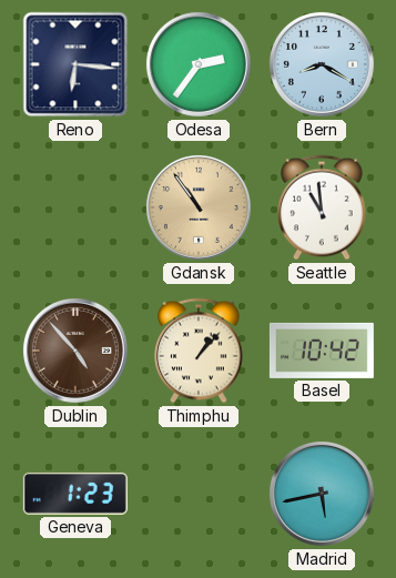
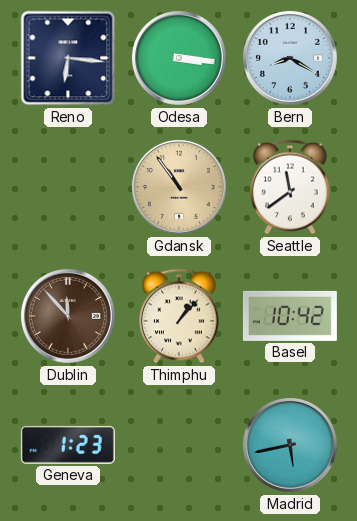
Odesa: 2:36 -> 3:16
Seattle: 10:59 -> 11:39
Dublin: 4:53 -> 11:53
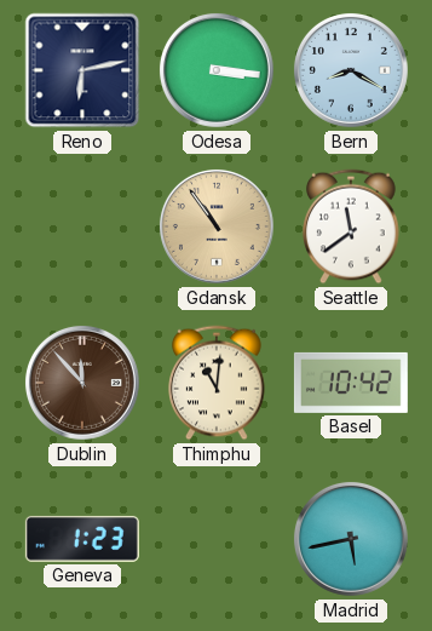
Reno: 6:16 -> 6:13
Thimphu: 1:07 -> 11:01
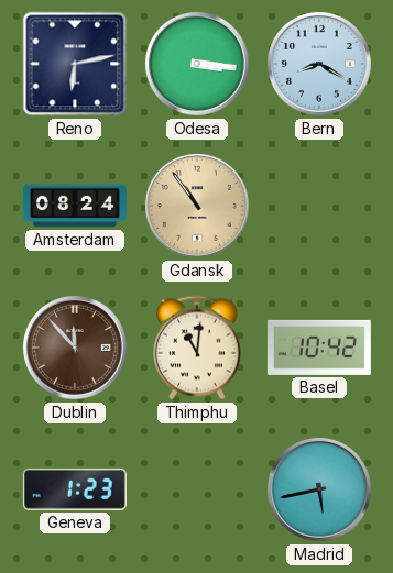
Amsterdam: none -> 08:24
Seattle: 11:39 -> none
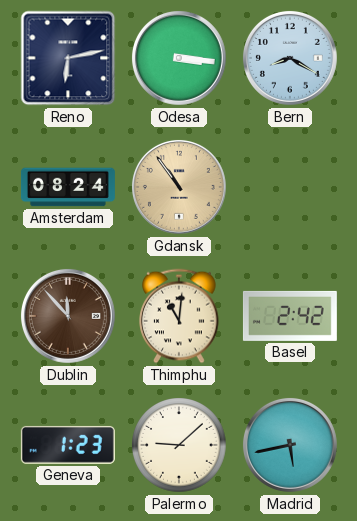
Basel: 10:42 -> 2:42
Palermo: none -> 9:08
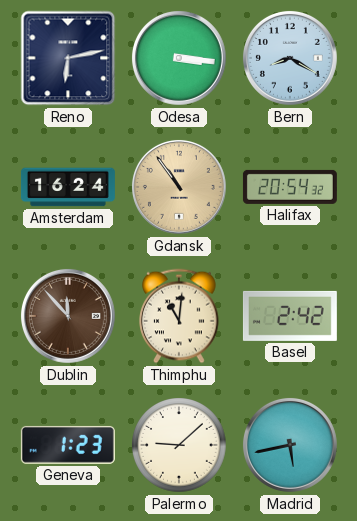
Amsterdam: 08:24 -> 16:24
Halifax: none -> 20:54
